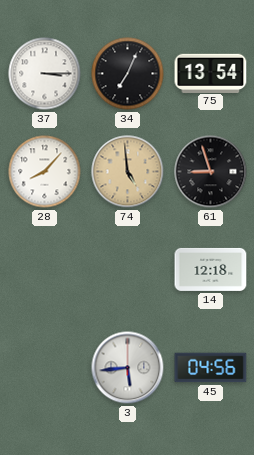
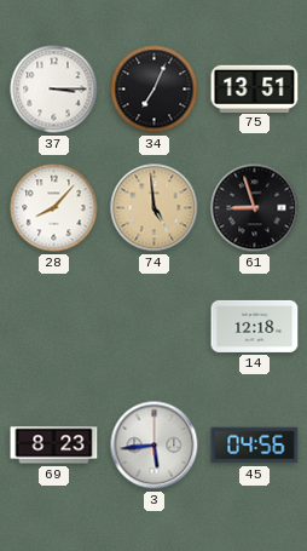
75: 13:54 -> 13:51
69: none -> 8:23
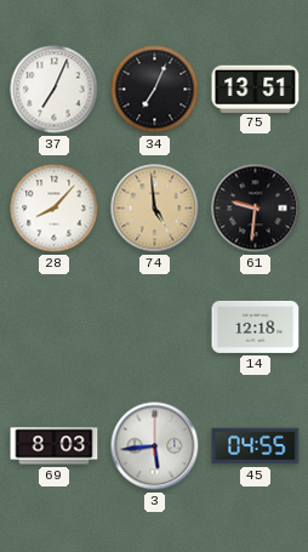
37: 3:15 -> 7:04
61: 8:57 -> 9:31
69: 8:23 -> 8:03
45: 04:56 -> 04:55
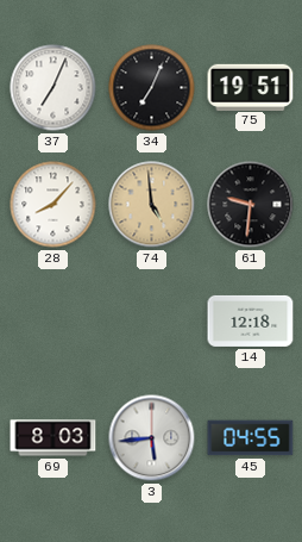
75: 13:51 -> 19:51
